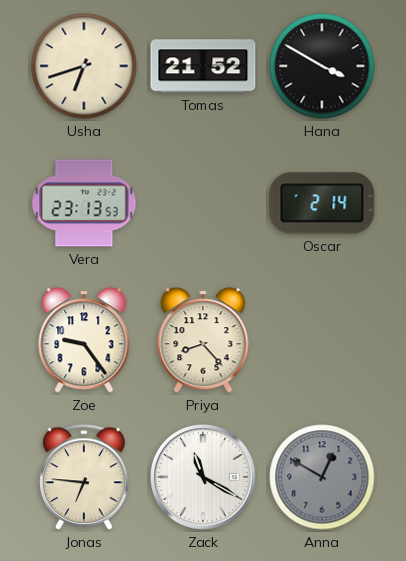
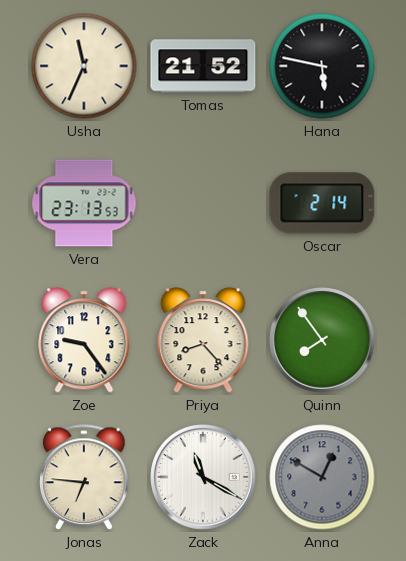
Usha: 6:42 -> 11:34
Hana: 3:50 -> 5:47
Quinn: none -> 7:54
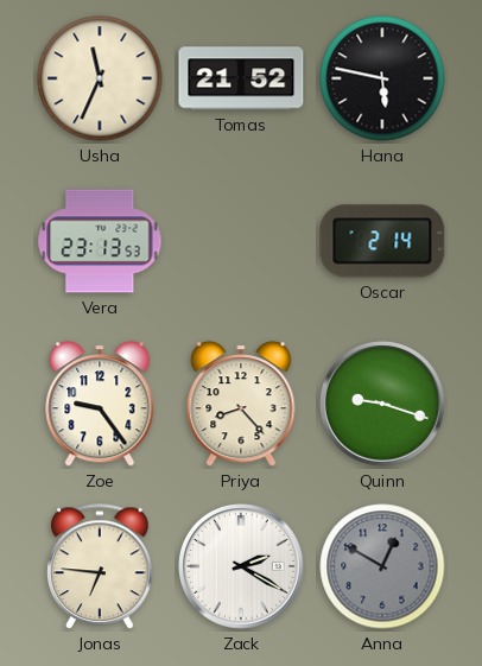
Quinn: 7:54 -> 9:18
Zack: 11:20 -> 2:20
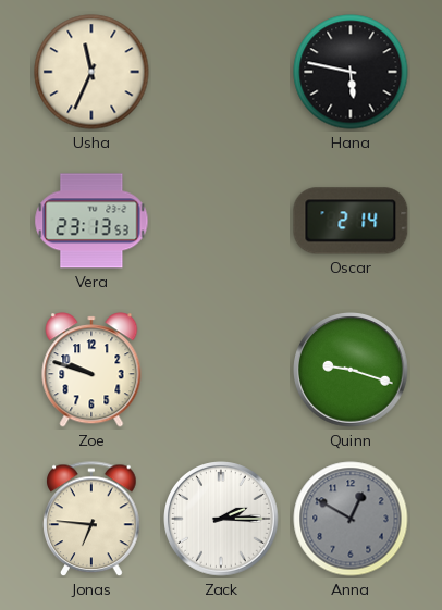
Tomas: 21:52 -> none
Zoe: 9:24 -> 9:48
Priya: 8:23 -> none
Zack: 2:20 -> 2:15
